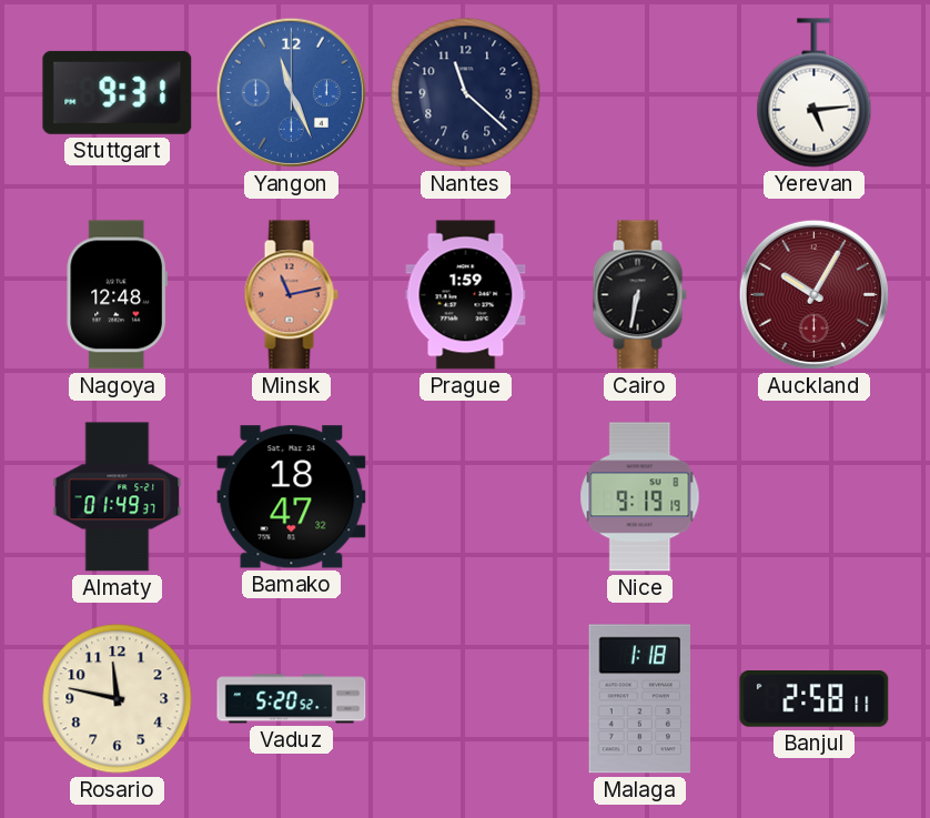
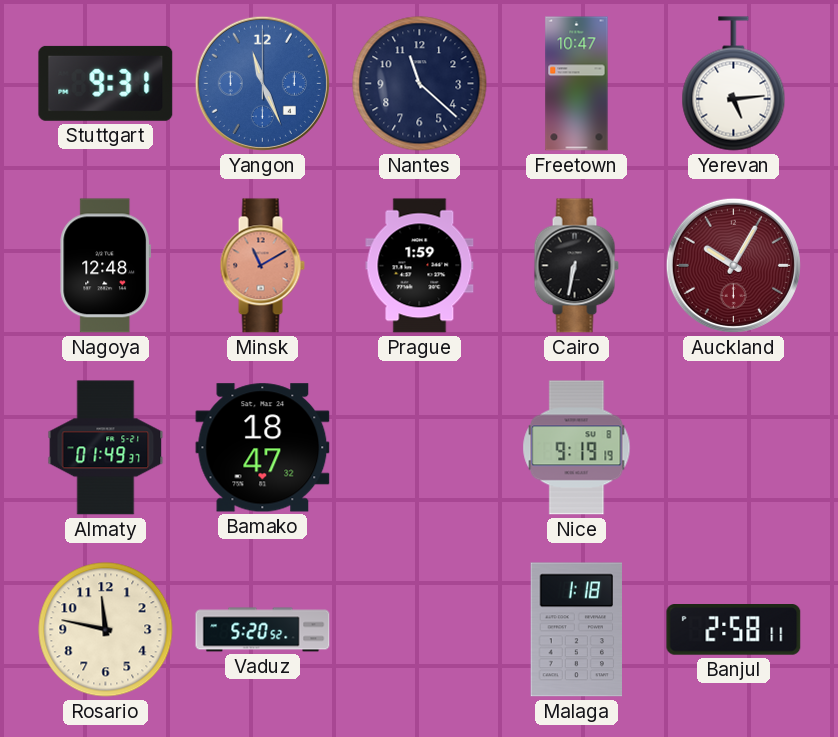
Freetown: none -> 10:47
Minsk: 11:13 -> 11:10
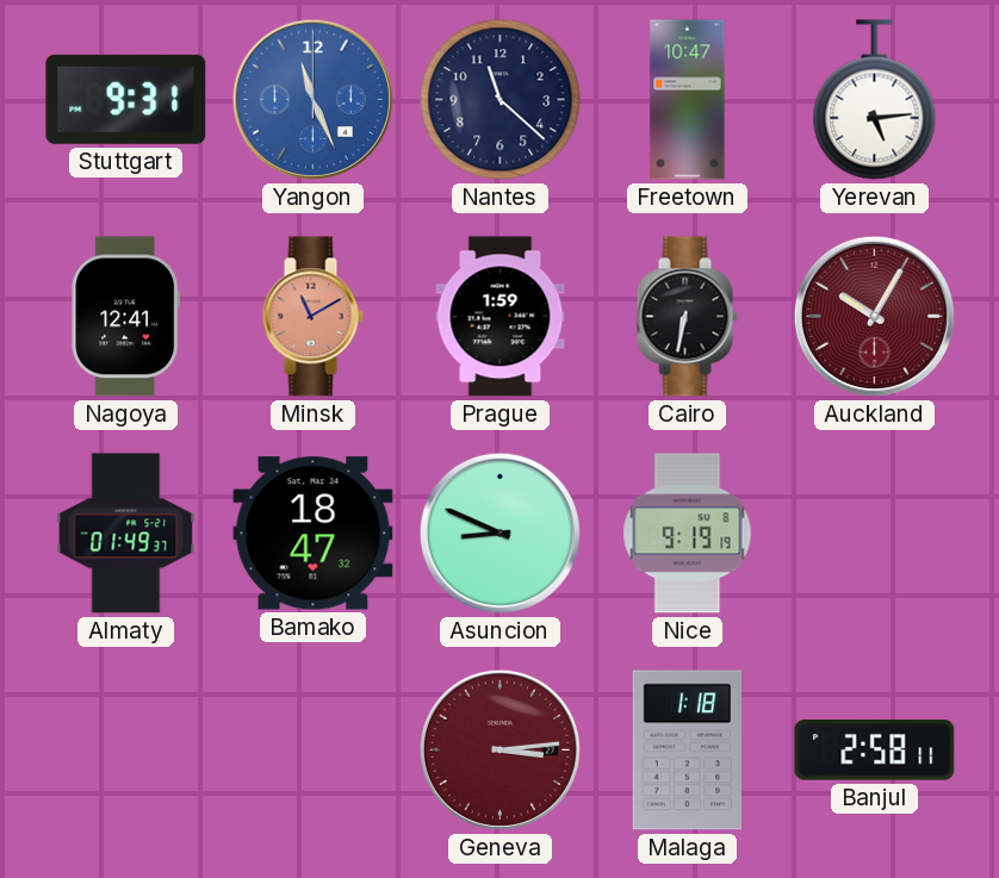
Nagoya: 12:48 -> 12:41
Asuncion: none -> 8:49
Rosario: 11:47 -> none
Vaduz: 5:20 -> none
Geneva: none -> 3:14
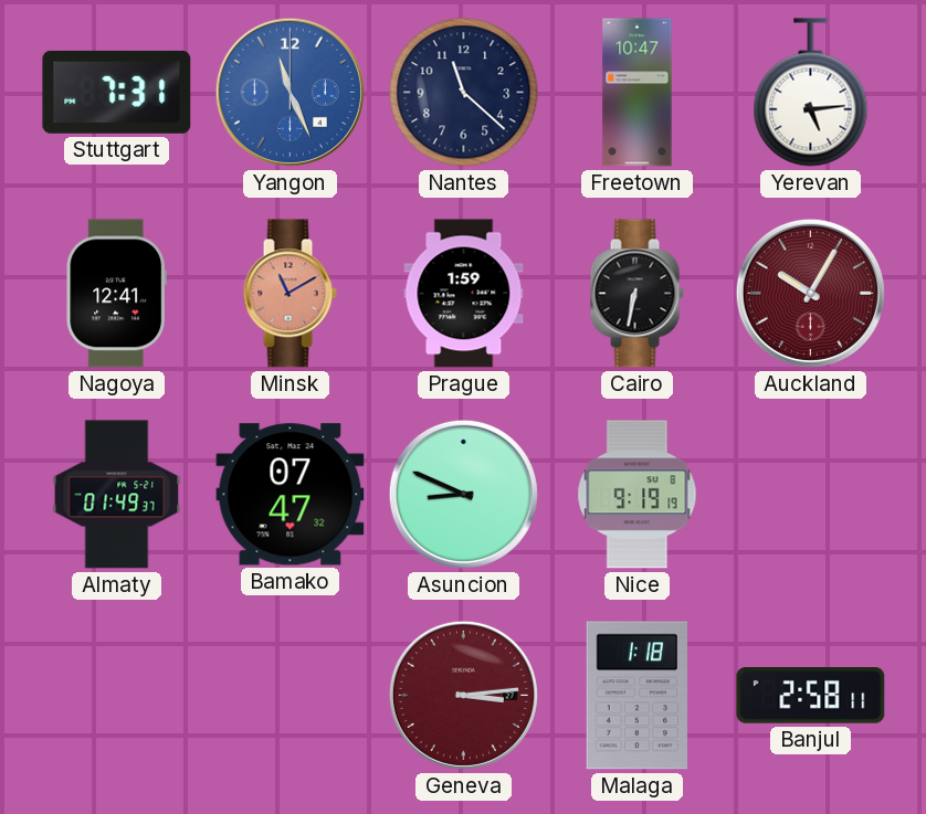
Stuttgart: 9:31 -> 7:31
Bamako: 18:47 -> 07:47
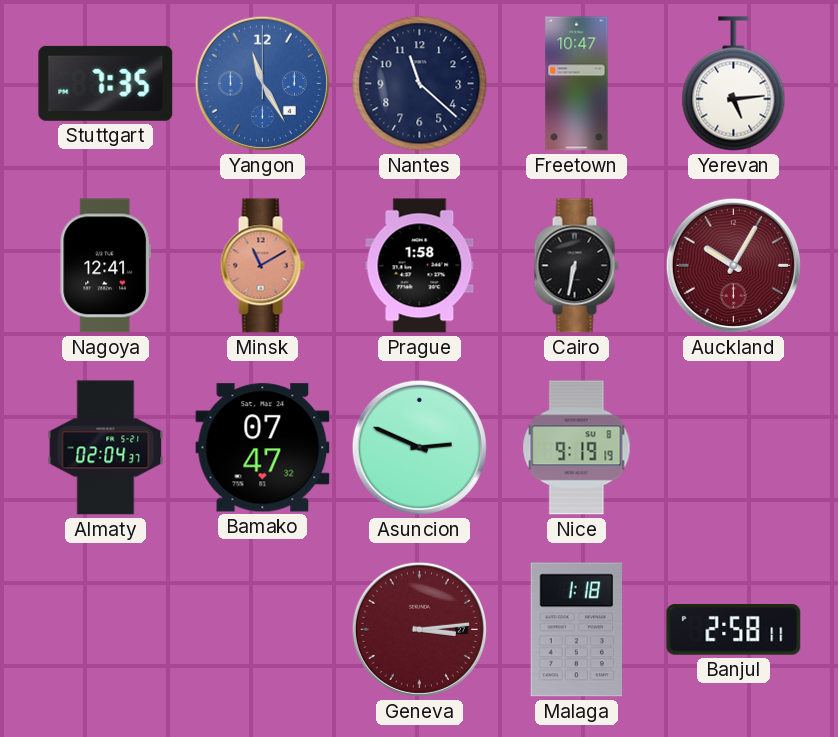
Stuttgart: 7:31 -> 7:35
Yangon: 11:26 -> 11:25
Prague: 1:59 -> 1:58
Almaty: 01:49 -> 02:04
Asuncion: 8:49 -> 2:49
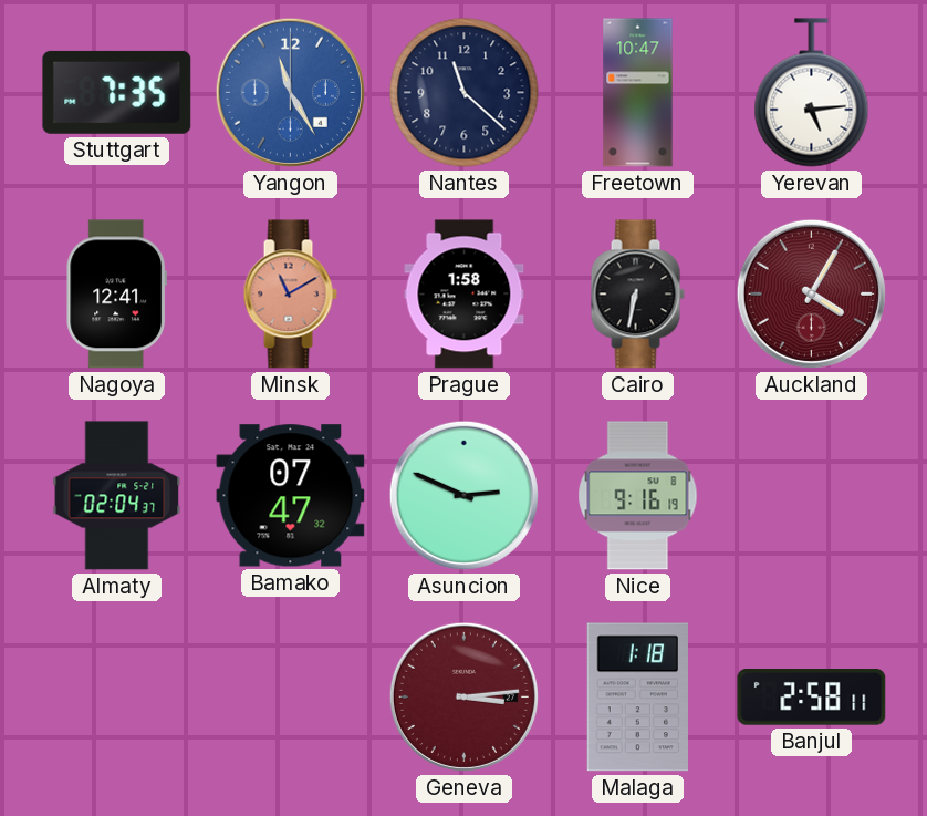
Auckland: 10:05 -> 4:05
Nice: 9:19 -> 9:16
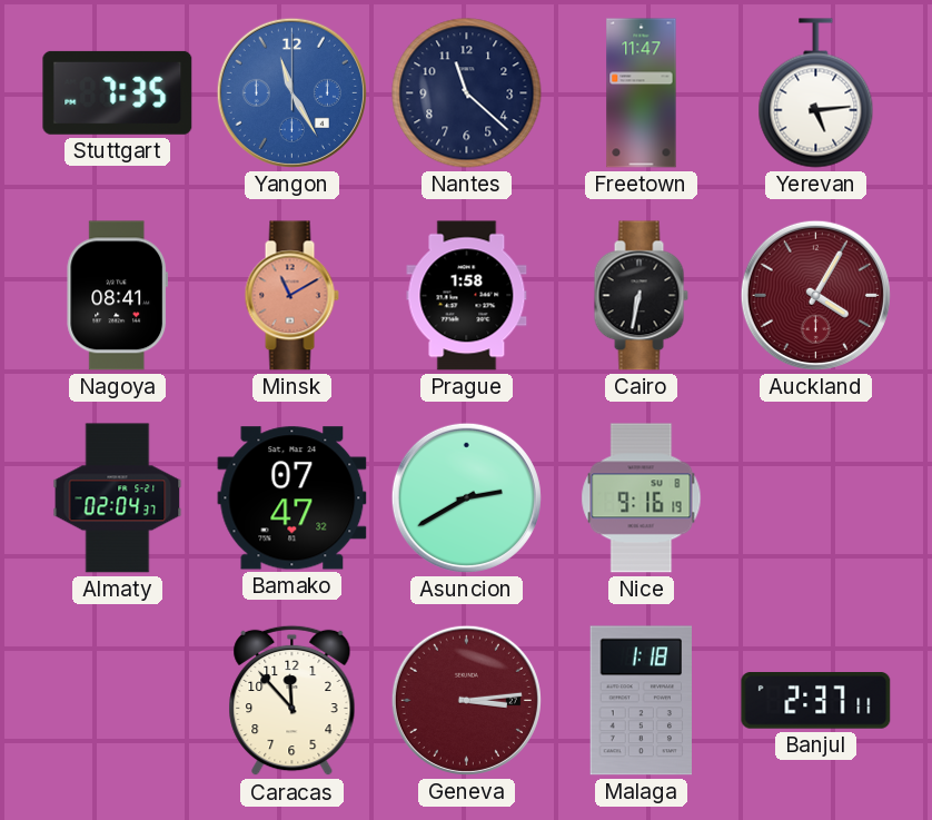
Freetown: 10:47 -> 11:47
Nagoya: 12:41 -> 08:41
Asuncion: 2:49 -> 2:40
Caracas: none -> 11:53
Banjul: 2:58 -> 2:37
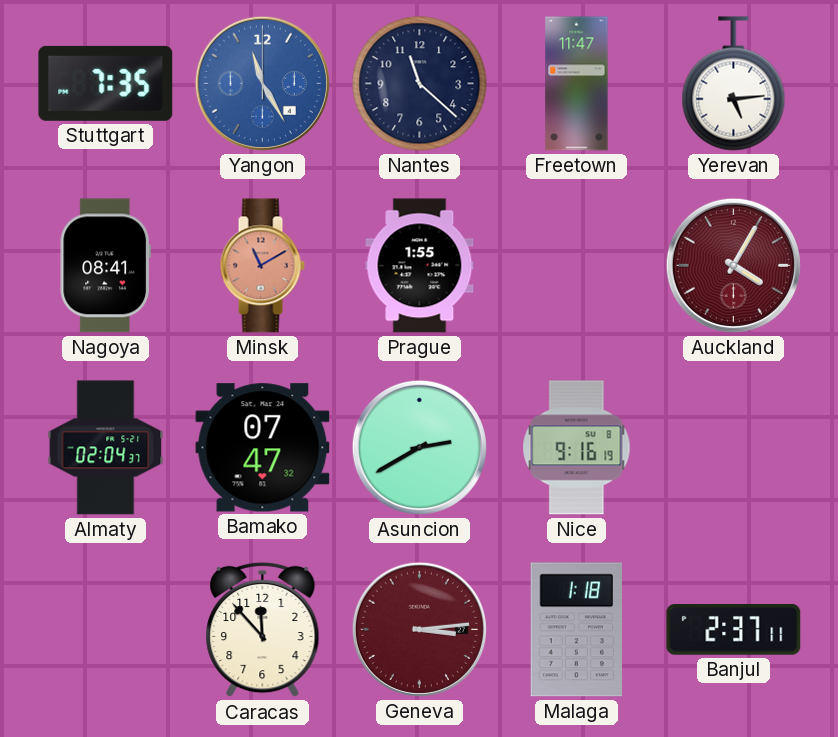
Prague: 1:58 -> 1:55
Cairo: 6:32 -> none
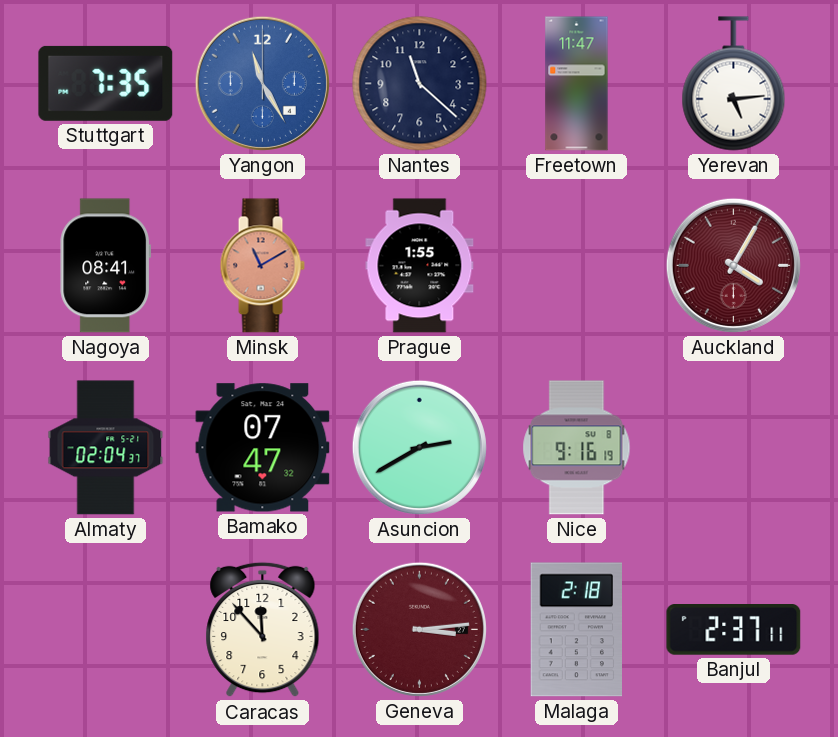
Malaga: 1:18 -> 2:18
